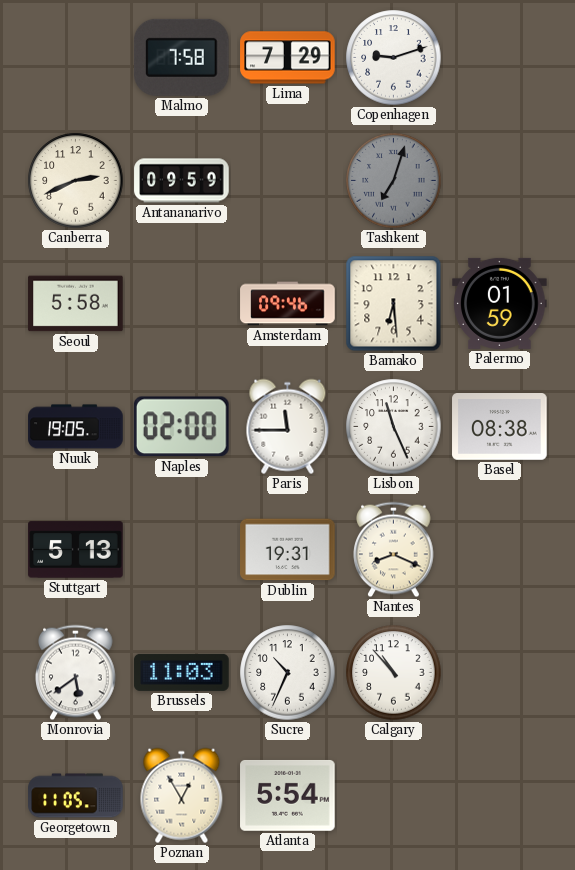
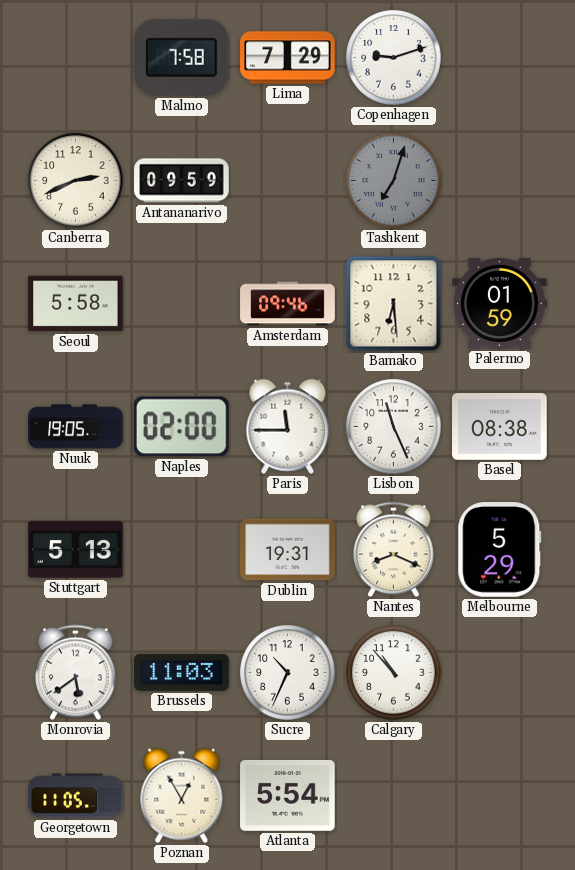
Melbourne: none -> 5:29
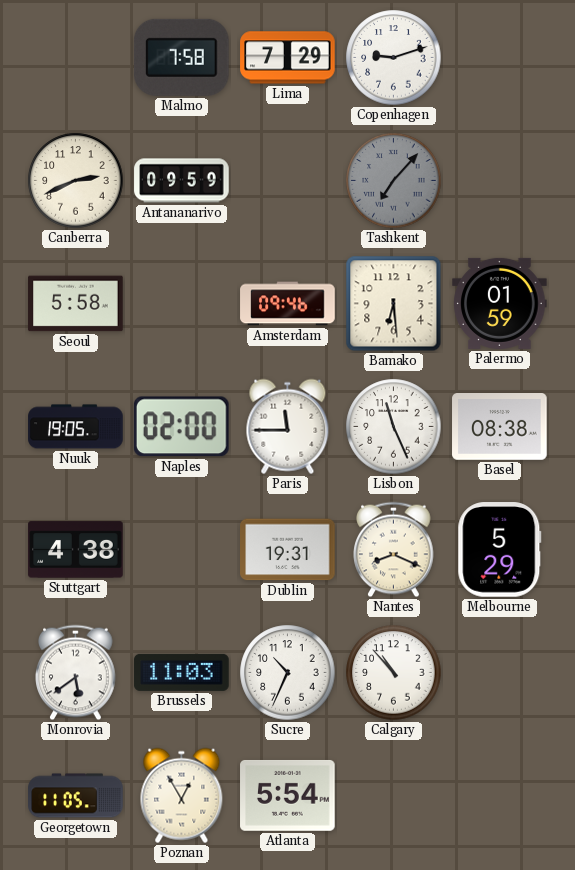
Tashkent: 7:03 -> 7:07
Stuttgart: 5:13 -> 4:38
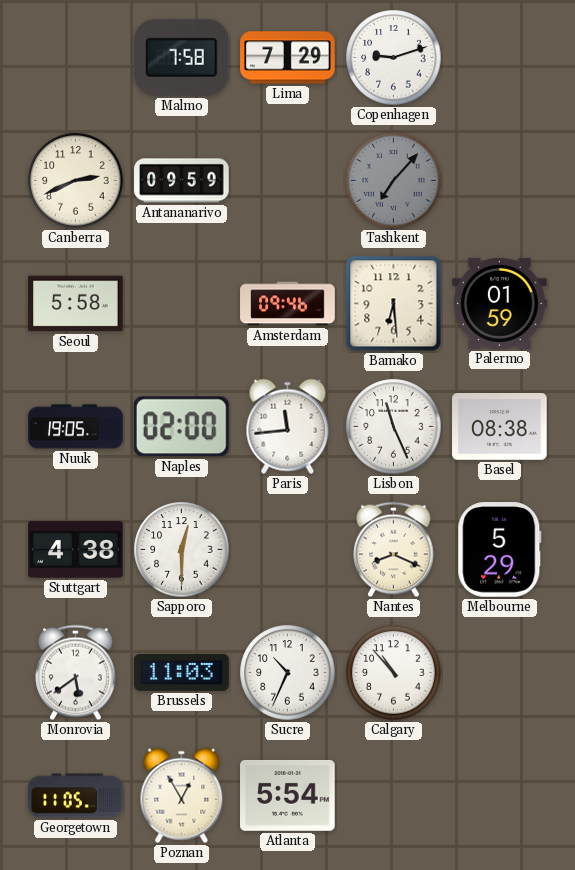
Paris: 11:45 -> 11:44
Sapporo: none -> 12:30
Dublin: 19:31 -> none
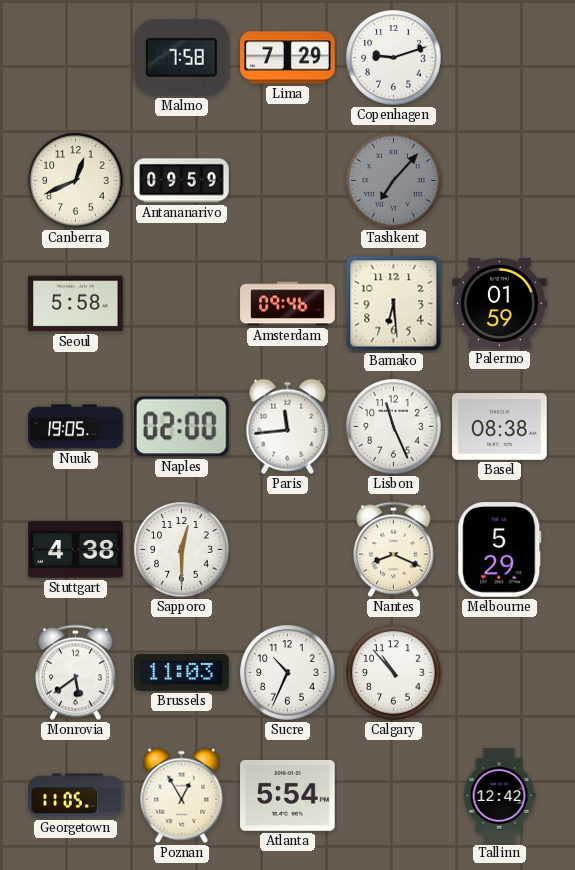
Canberra: 2:41 -> 12:41
Tallinn: none -> 12:42
